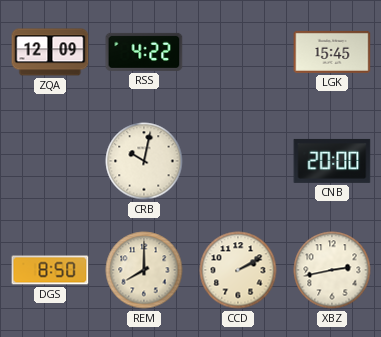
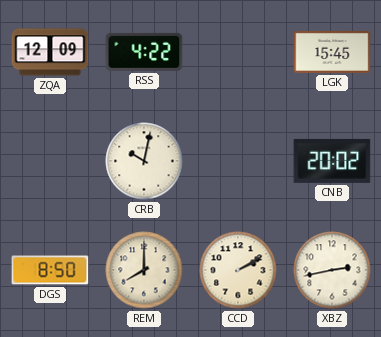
CNB: 20:00 -> 20:02
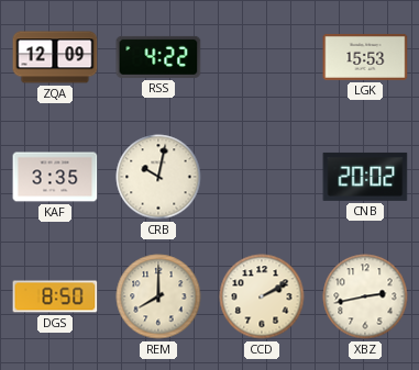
LGK: 15:45 -> 15:53
KAF: none -> 3:35
